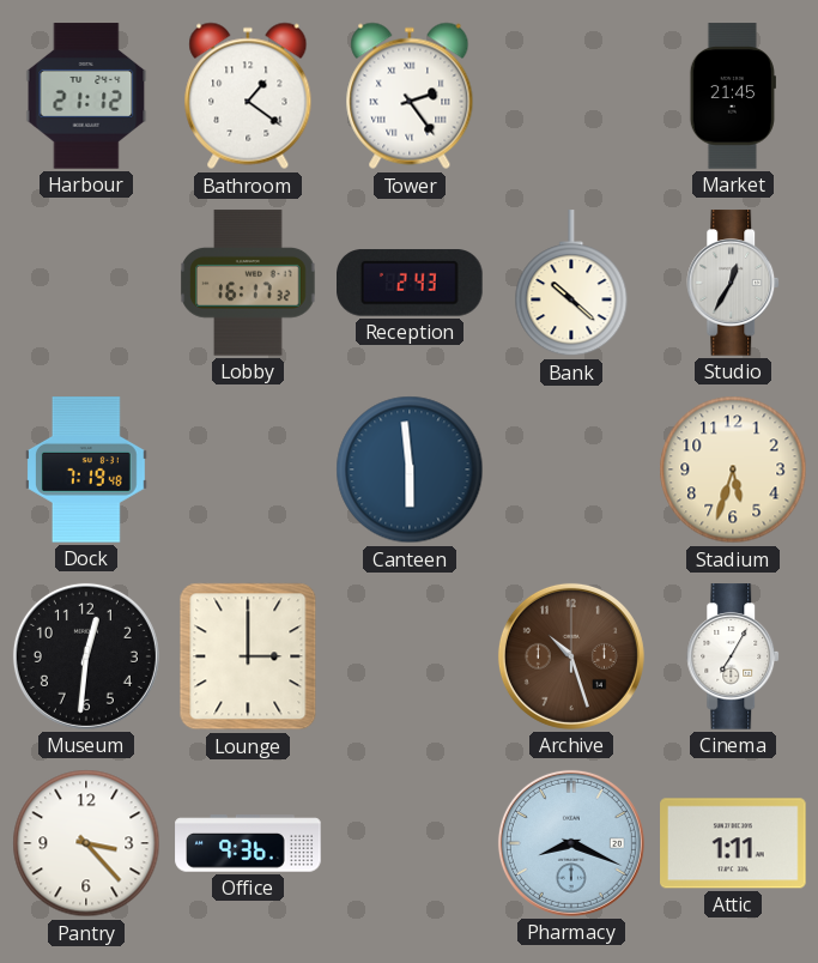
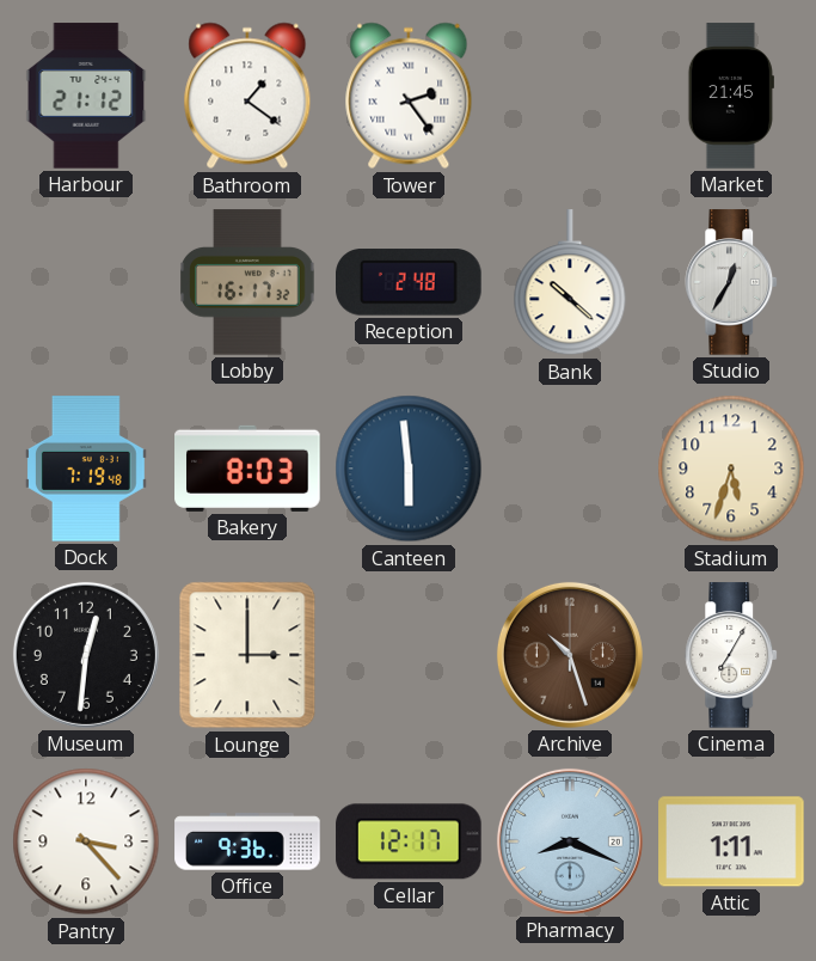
Reception: 2:43 -> 2:48
Bakery: none -> 8:03
Cellar: none -> 12:17
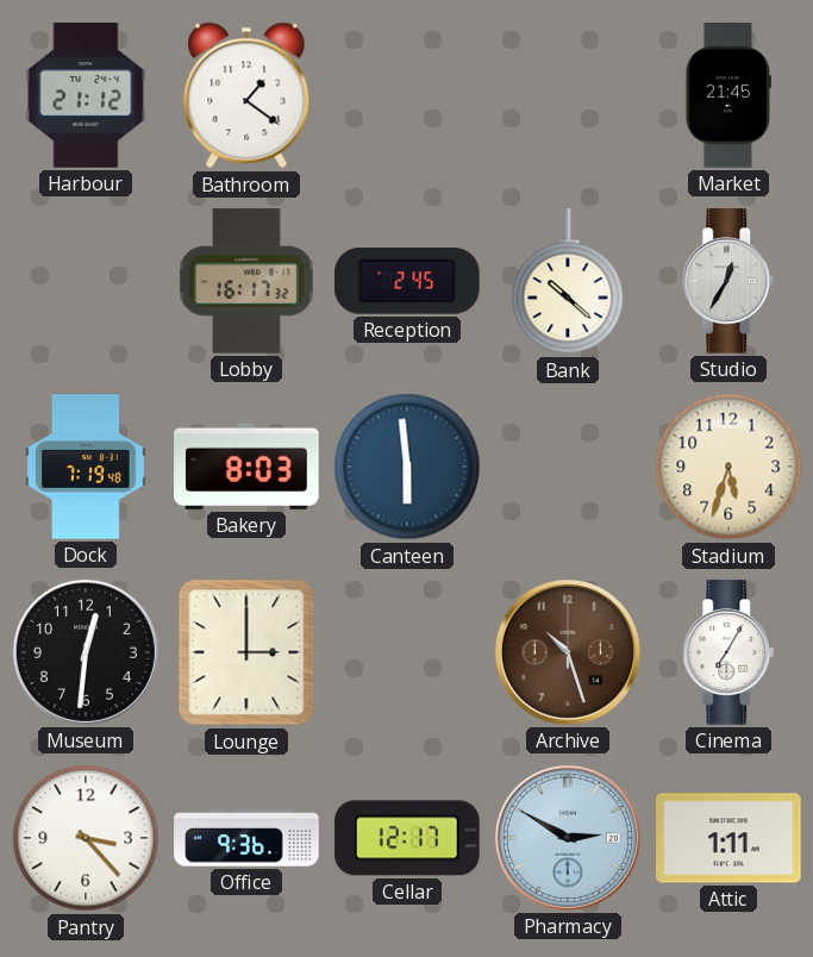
Tower: 2:24 -> none
Reception: 2:48 -> 2:45
Pharmacy: 8:19 -> 2:50
